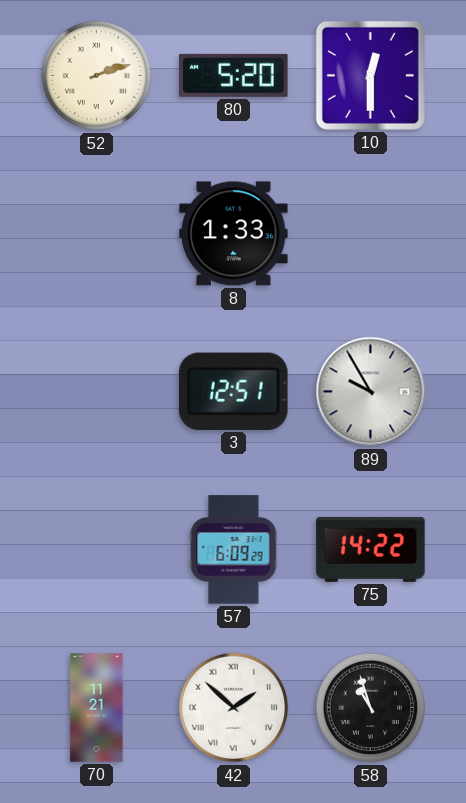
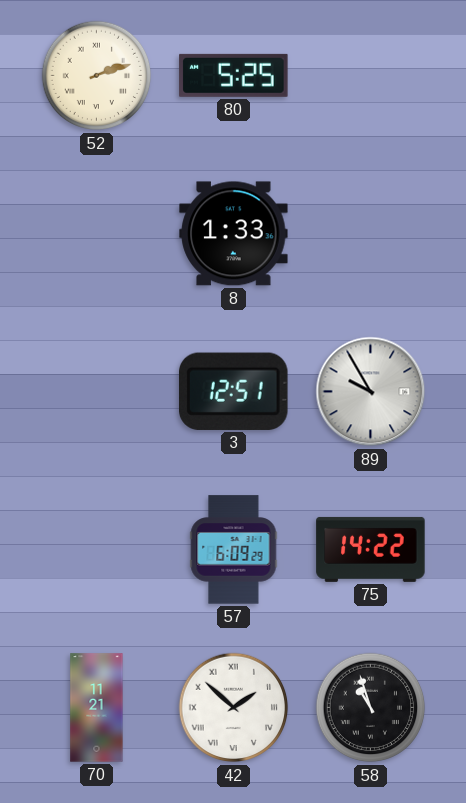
80: 5:20 -> 5:25
10: 12:30 -> none
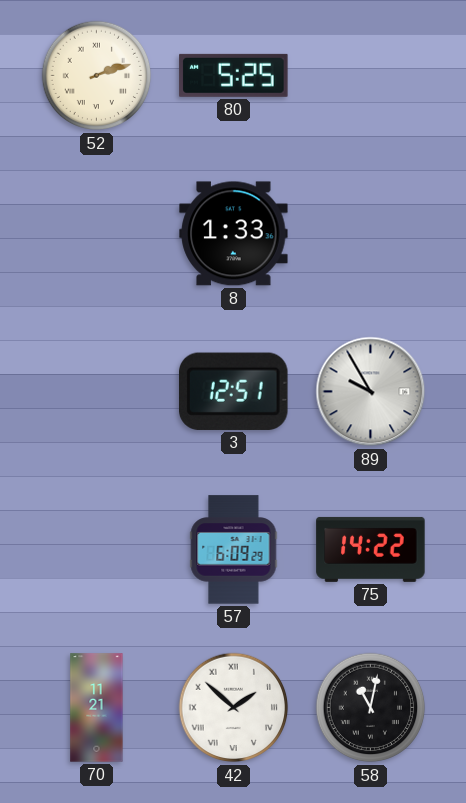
58: 10:57 -> 11:02
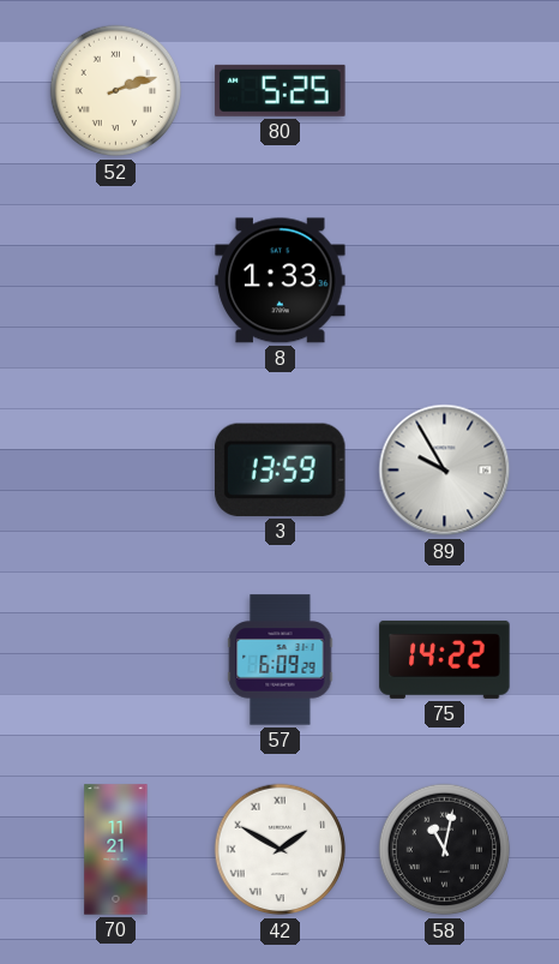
3: 12:51 -> 13:59
42: 1:52 -> 1:50
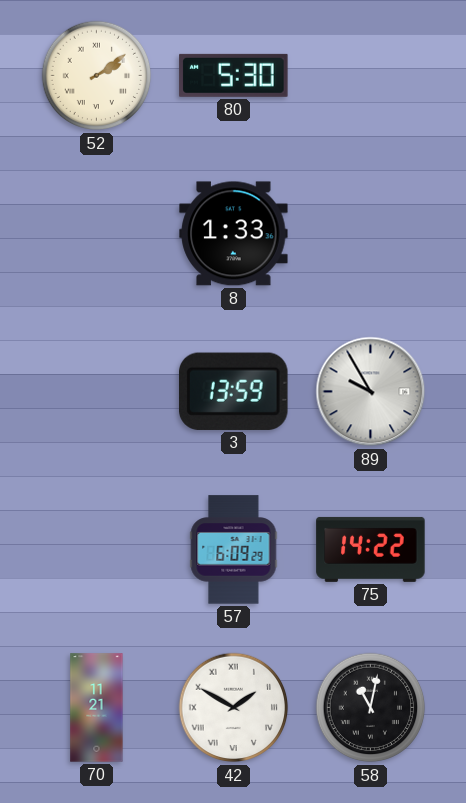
52: 2:12 -> 2:09
80: 5:25 -> 5:30
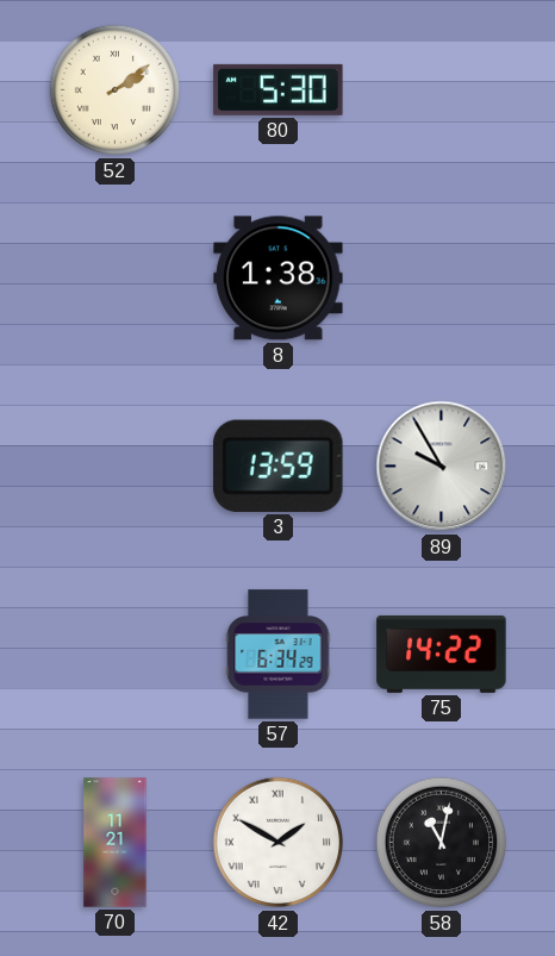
8: 1:33 -> 1:38
57: 6:09 -> 6:34
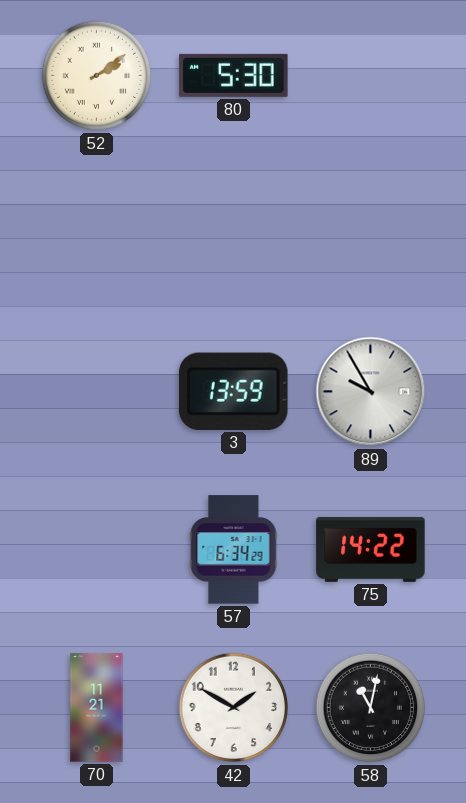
8: 1:38 -> none
42 numerals: Roman -> Arabic
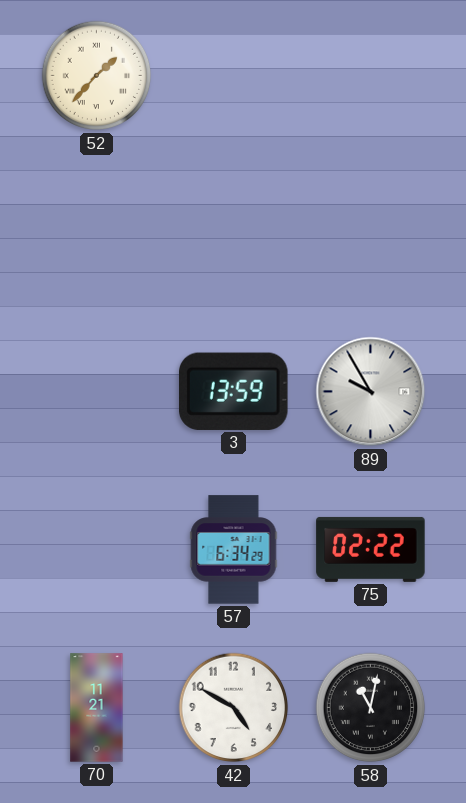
52: 2:09 -> 1:37
80: 5:30 -> none
75: 14:22 -> 02:22
42: 1:50 -> 4:50
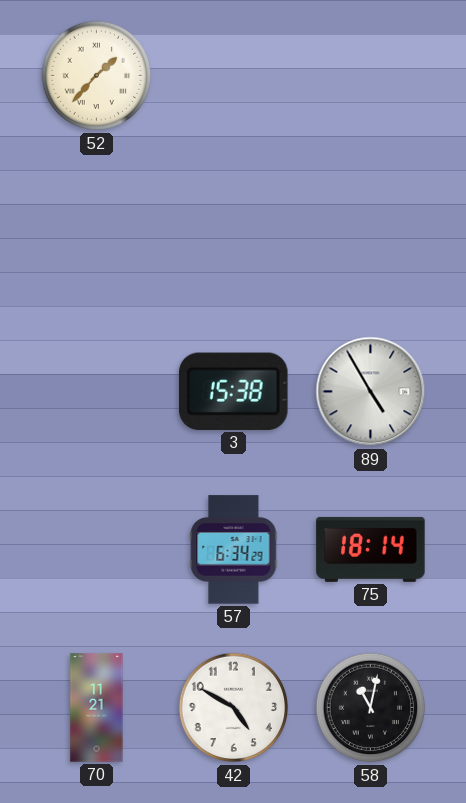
3: 13:59 -> 15:38
89: 9:55 -> 4:55
75: 02:22 -> 18:14
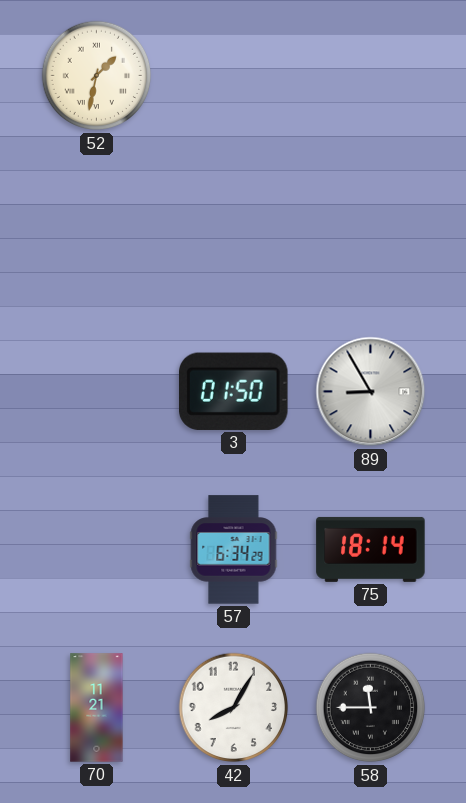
52: 1:37 -> 1:32
3: 15:38 -> 01:50
89: 4:55 -> 8:55
42: 4:50 -> 8:05
58: 11:02 -> 11:45
